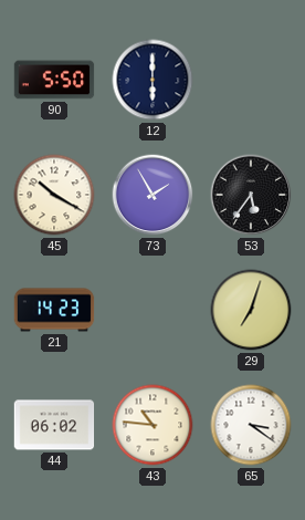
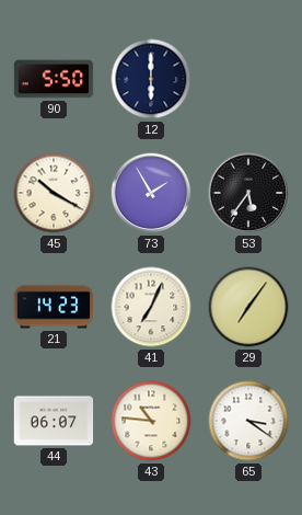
41: none -> 7:04
29: 7:03 -> 7:06
44: 06:02 -> 06:07
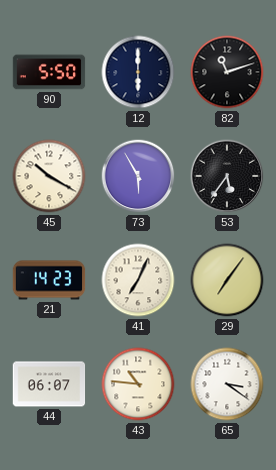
82: none -> 11:12
73: 1:55 -> 5:55
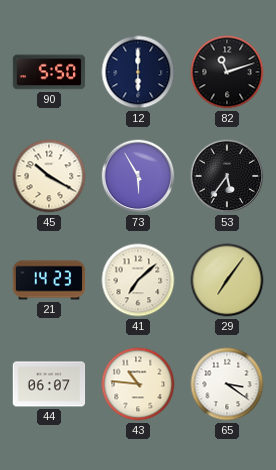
41: 7:04 -> 7:08
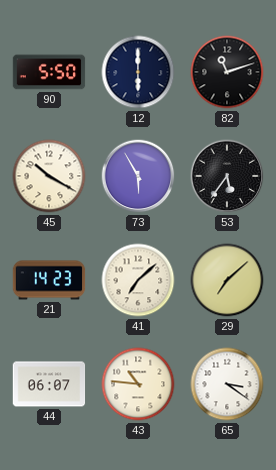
29: 7:06 -> 7:08
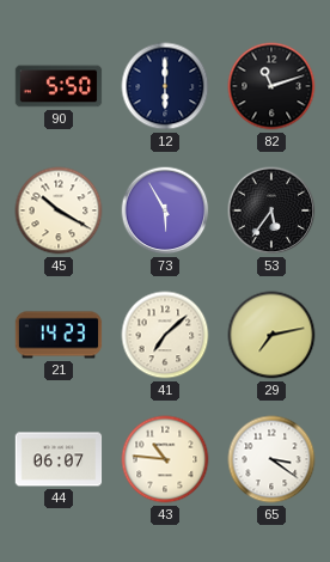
29: 7:08 -> 7:13
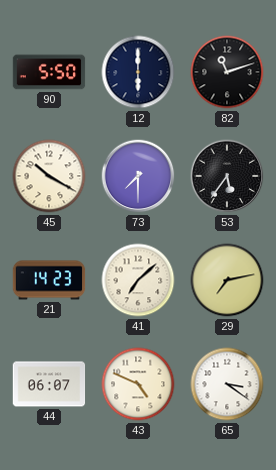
73: 5:55 -> 7:30
43: 10:46 -> 4:49
